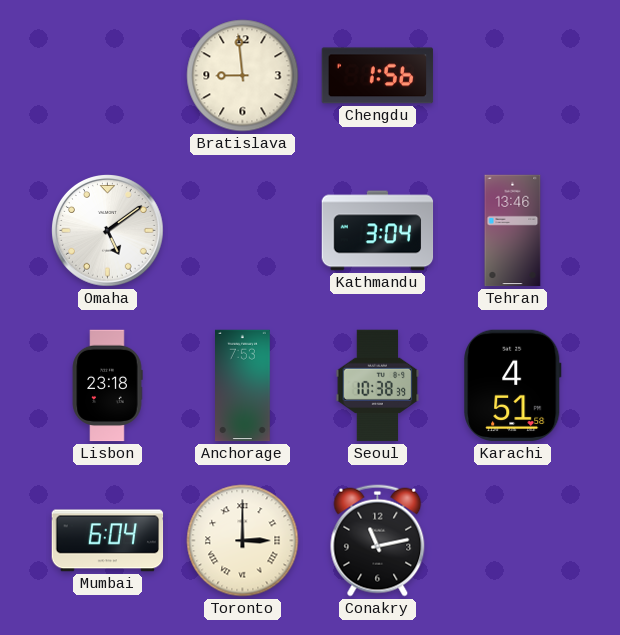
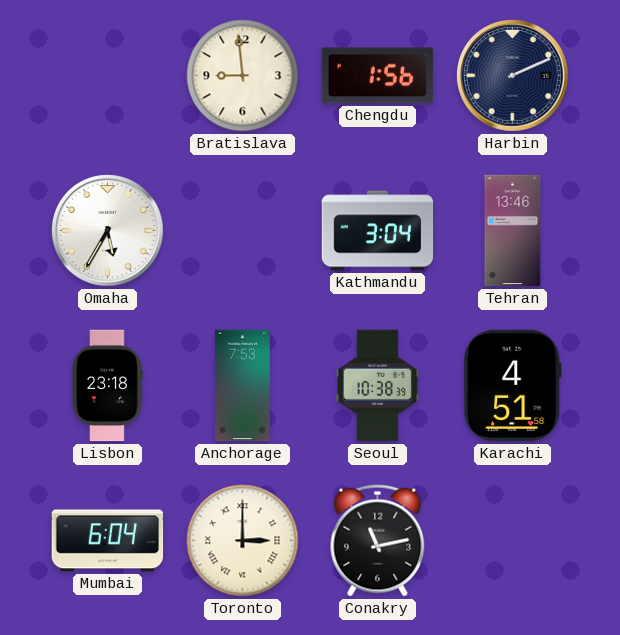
Harbin: none -> 2:11
Omaha: 5:09 -> 5:35
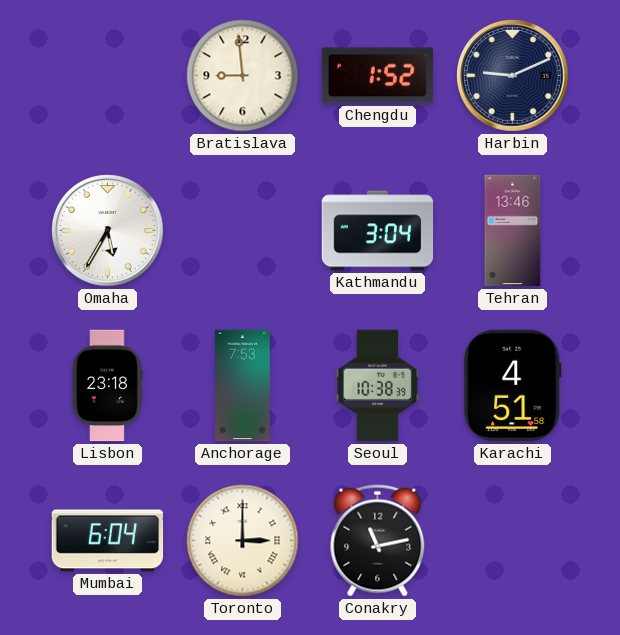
Chengdu: 1:56 -> 1:52
Harbin: 2:11 -> 9:11
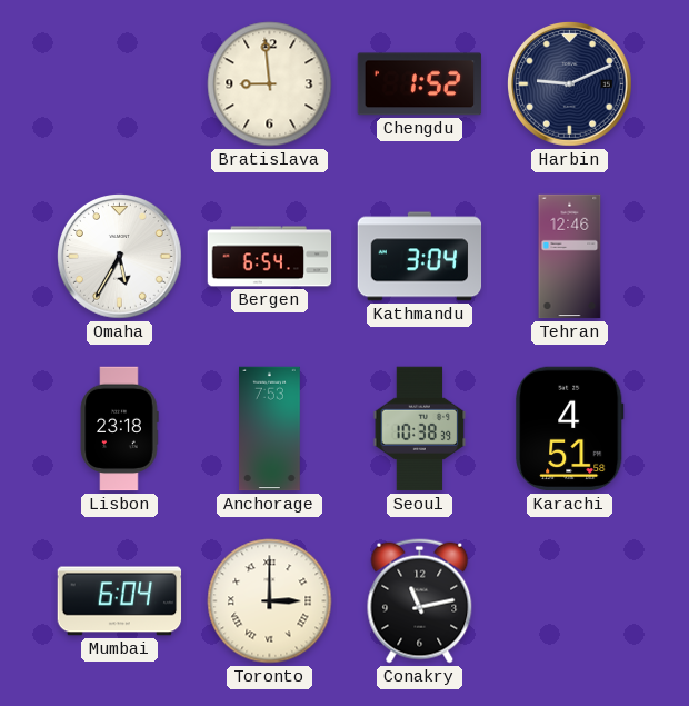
Bergen: none -> 6:54
Tehran: 13:46 -> 12:46
